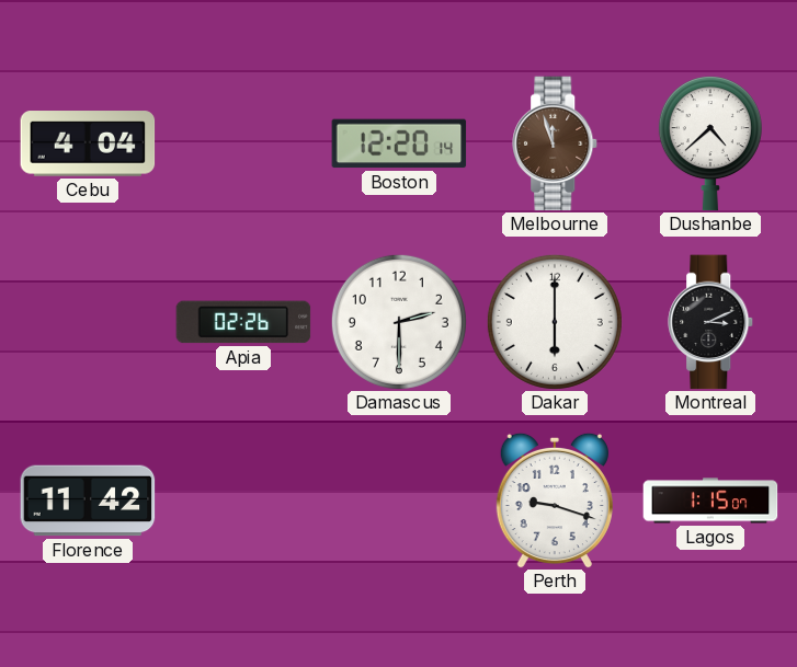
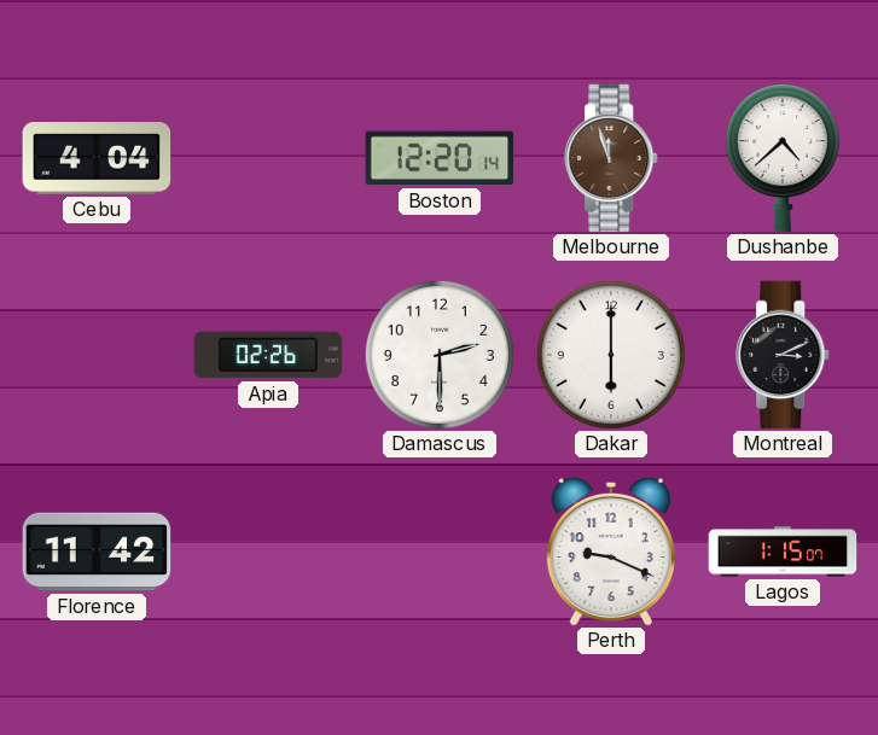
Perth: 9:18 -> 9:19
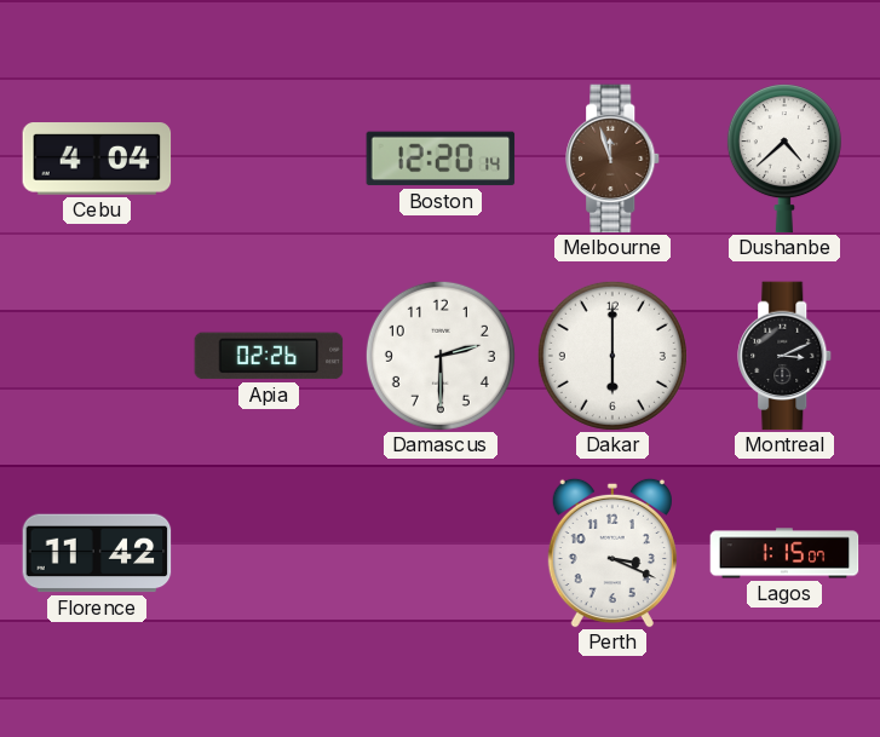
Perth: 9:19 -> 3:19
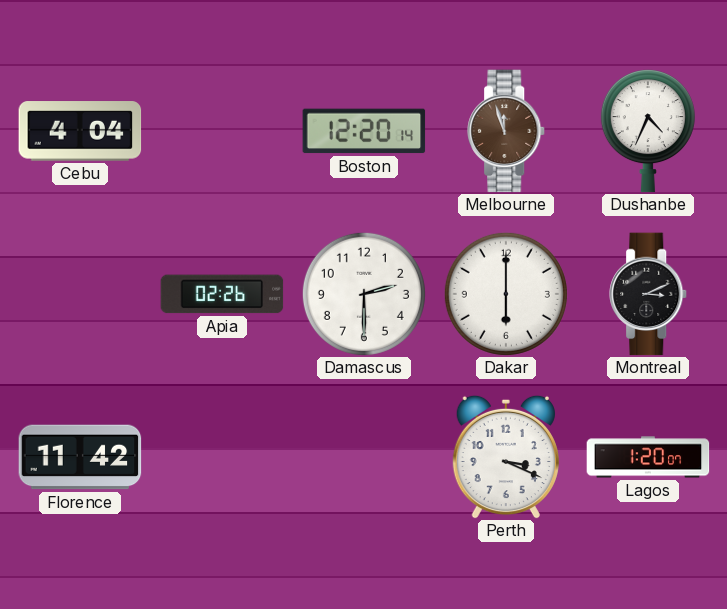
Dushanbe: 4:38 -> 4:34
Lagos: 1:15 -> 1:20
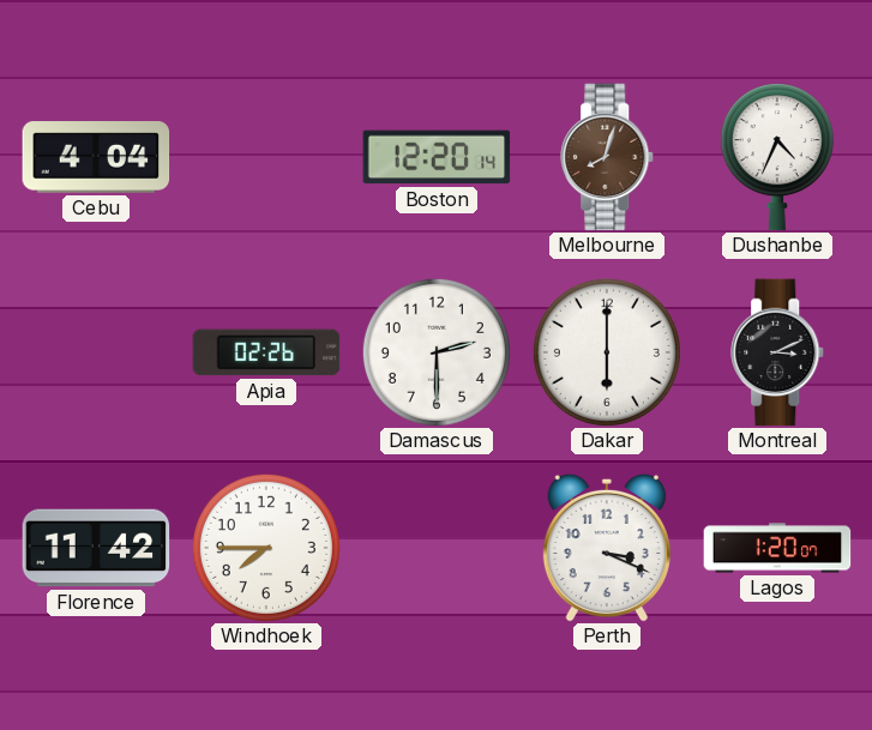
Melbourne: 11:57 -> 8:03
Windhoek: none -> 7:45
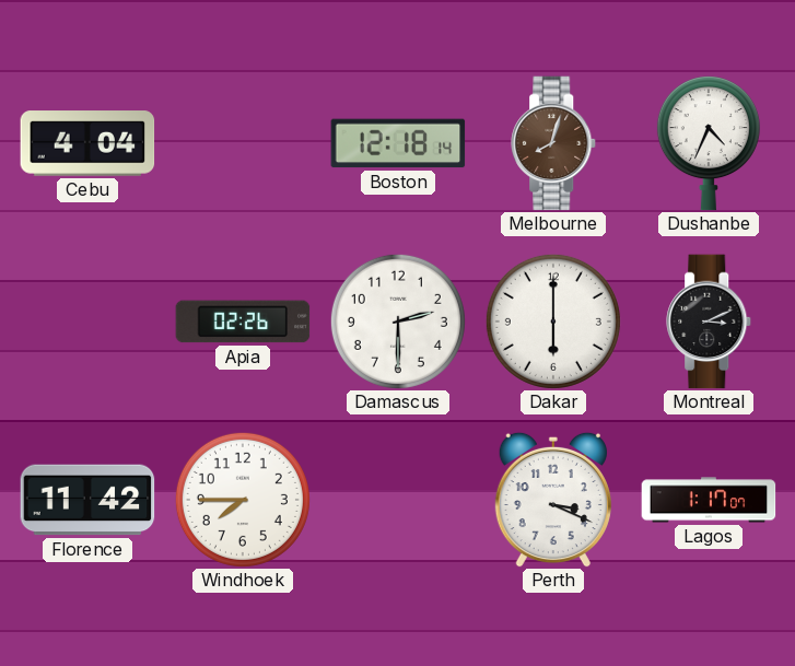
Boston: 12:20 -> 12:18
Lagos: 1:20 -> 1:17
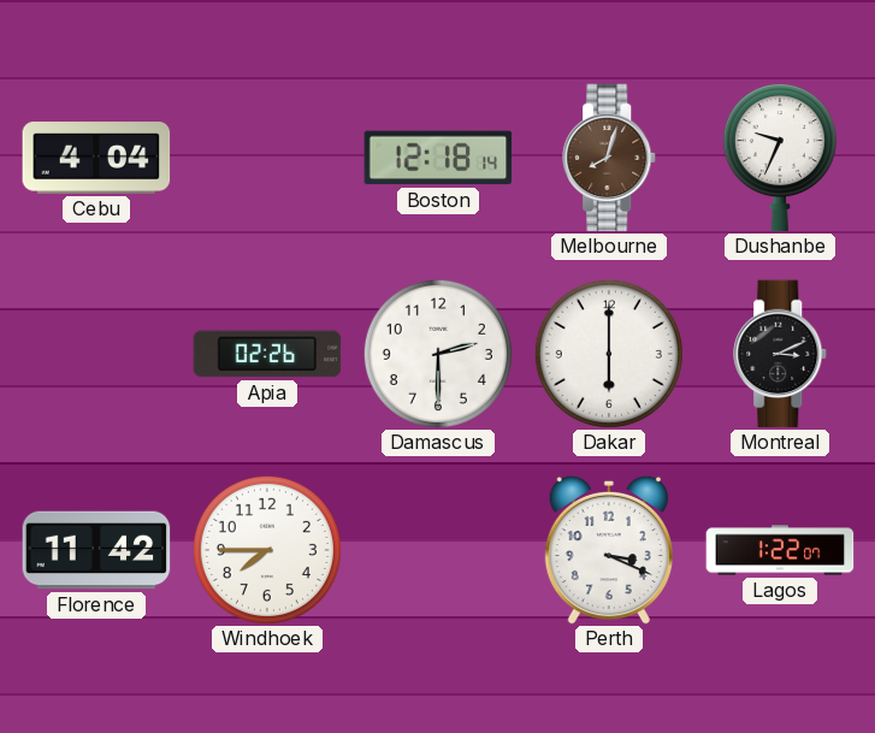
Dushanbe: 4:34 -> 9:34
Lagos: 1:17 -> 1:22
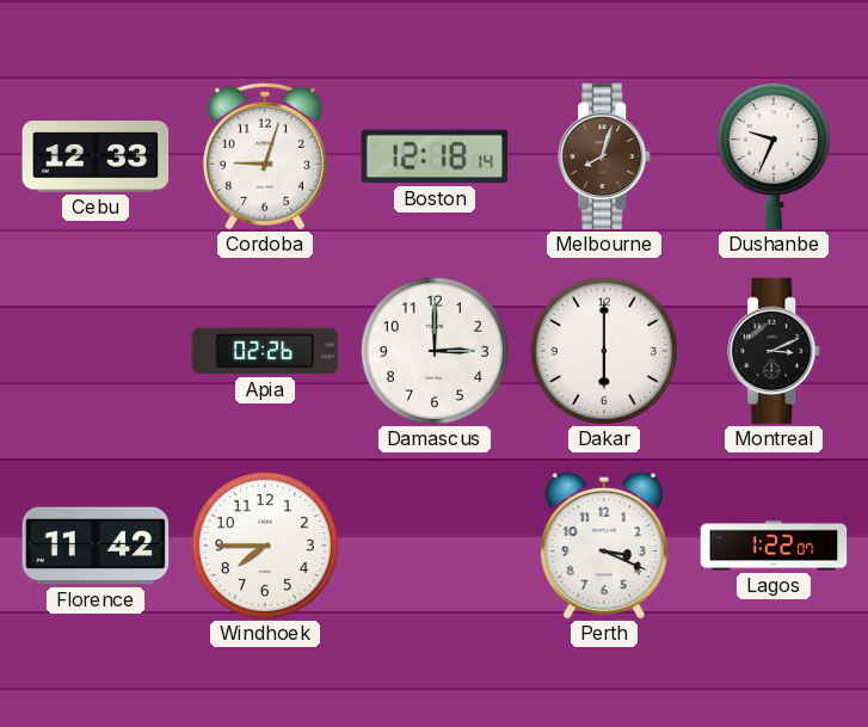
Cebu: 4:04 -> 12:33
Cordoba: none -> 9:03
Damascus: 2:30 -> 3:00
